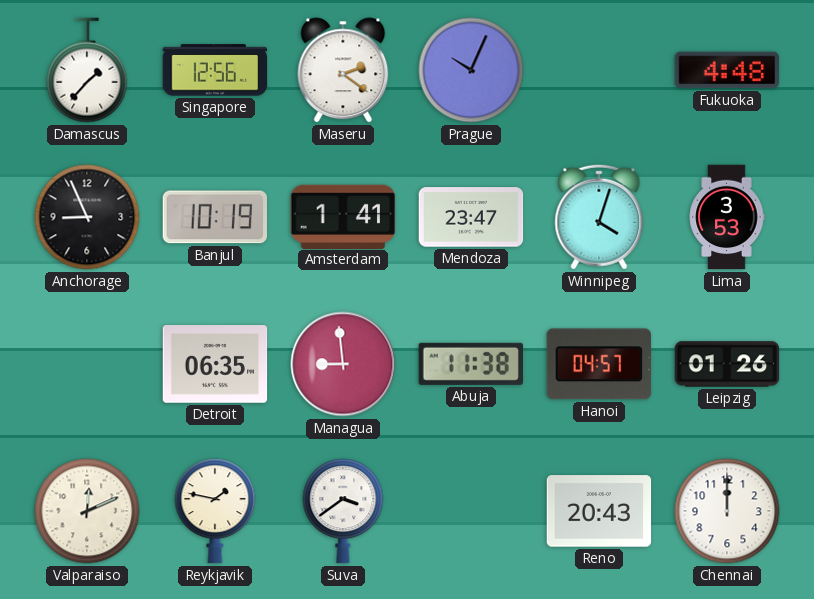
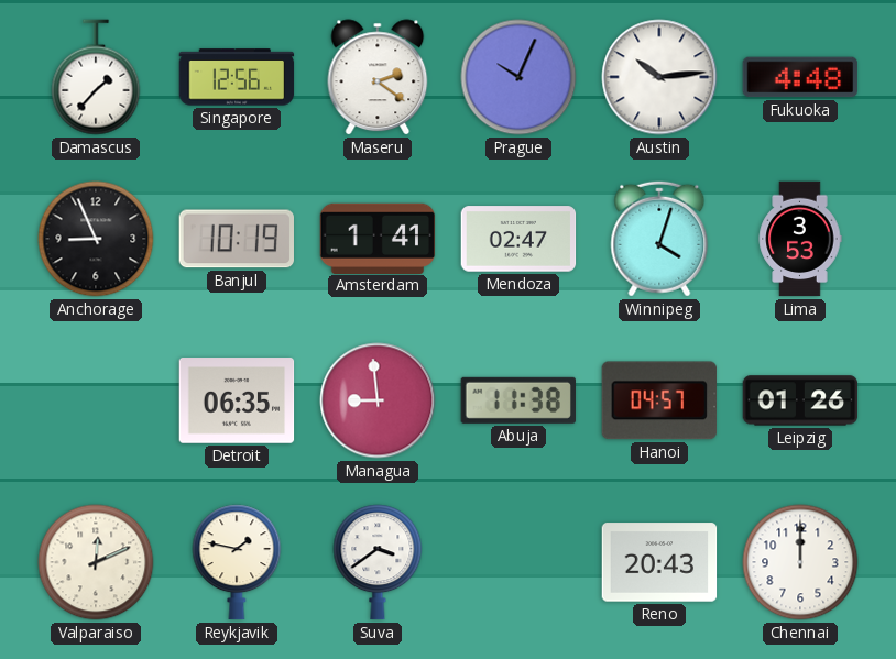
Austin: none -> 10:14
Mendoza: 23:47 -> 02:47
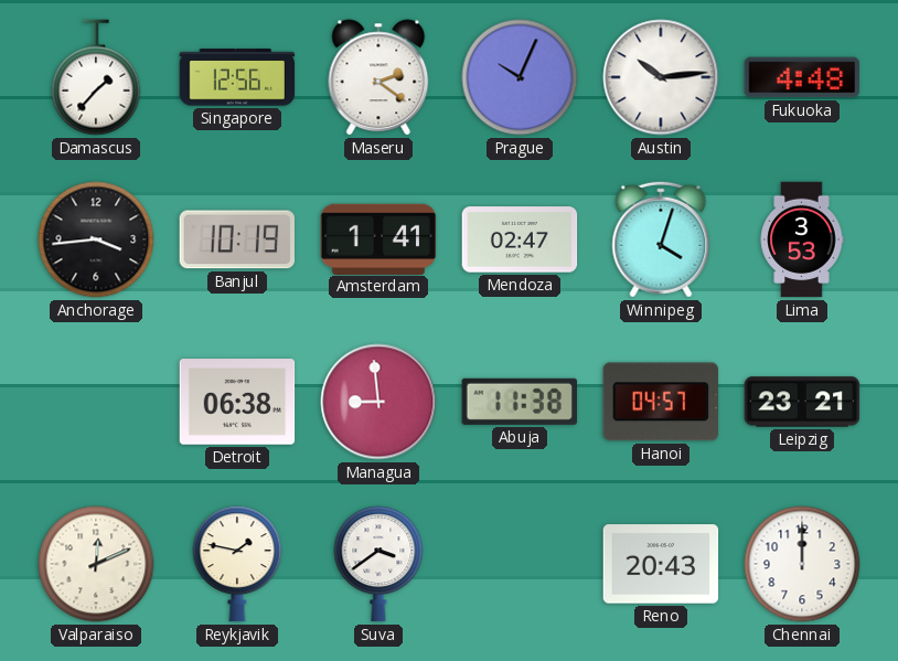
Anchorage: 8:56 -> 3:44
Detroit: 06:35 -> 06:38
Leipzig: 01:26 -> 23:21
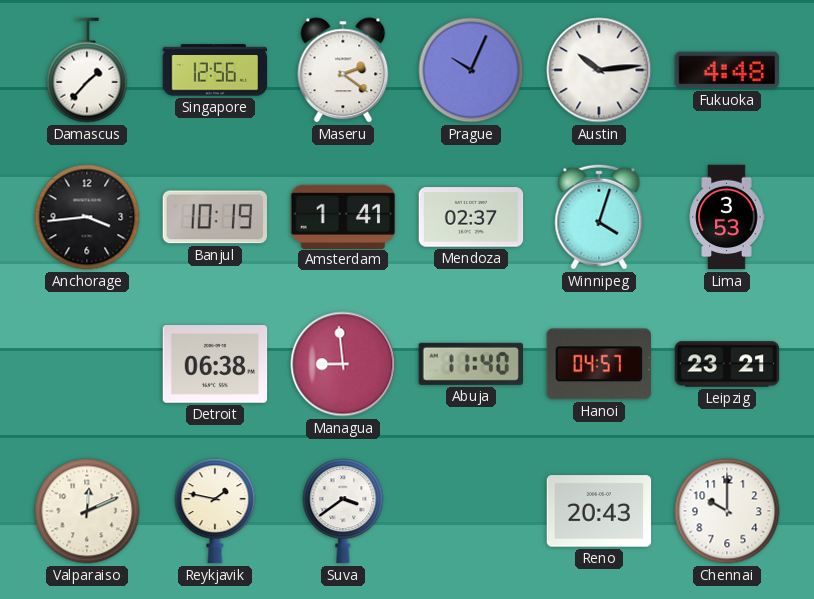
Mendoza: 02:47 -> 02:37
Abuja: 11:38 -> 11:40
Chennai: 12:00 -> 10:00
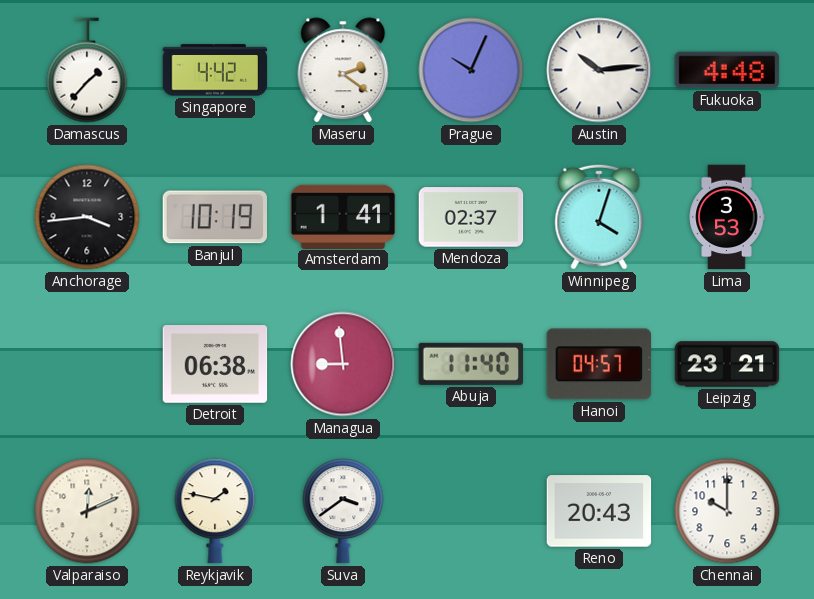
Singapore: 12:56 -> 4:42
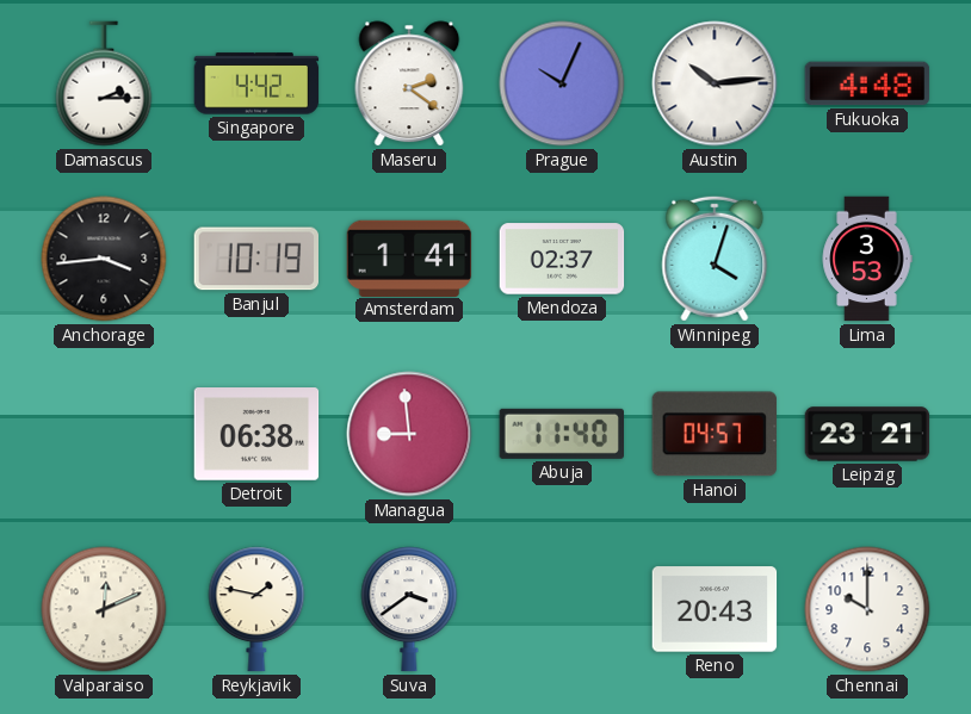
Damascus: 1:37 -> 2:15
